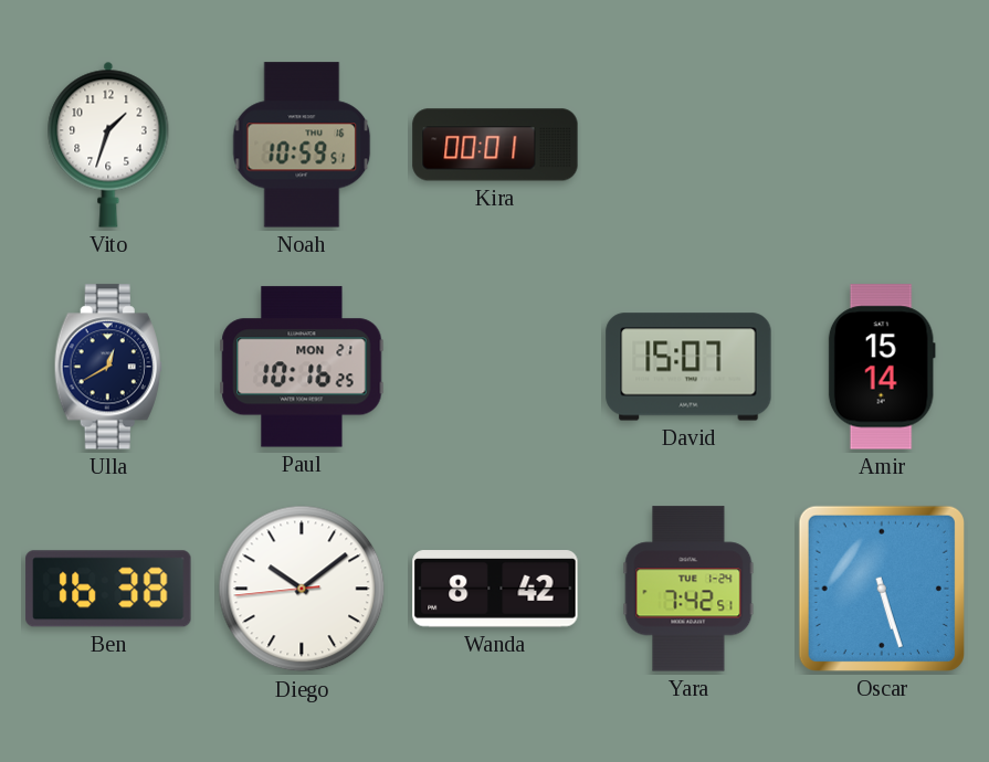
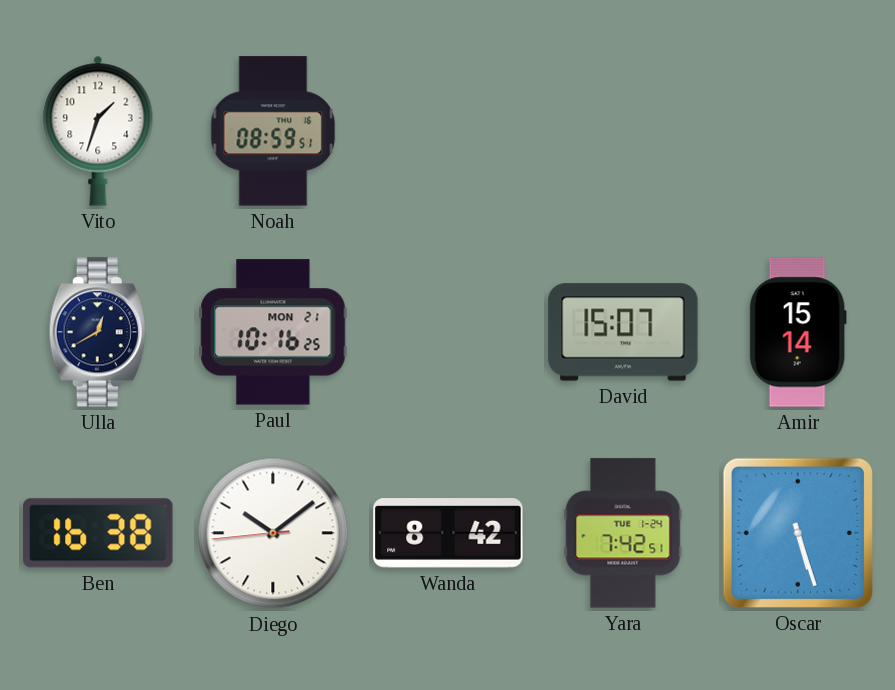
Noah: 10:59 -> 08:59
Kira: 00:01 -> none
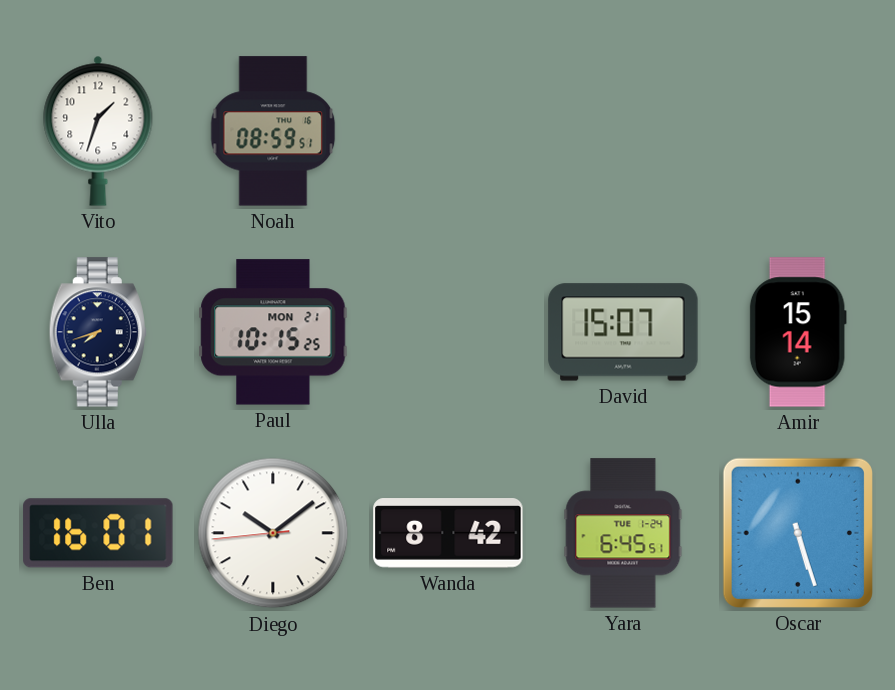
Ulla: 12:40 -> 7:42
Paul: 10:16 -> 10:15
Ben: 16:38 -> 16:01
Yara: 7:42 -> 6:45
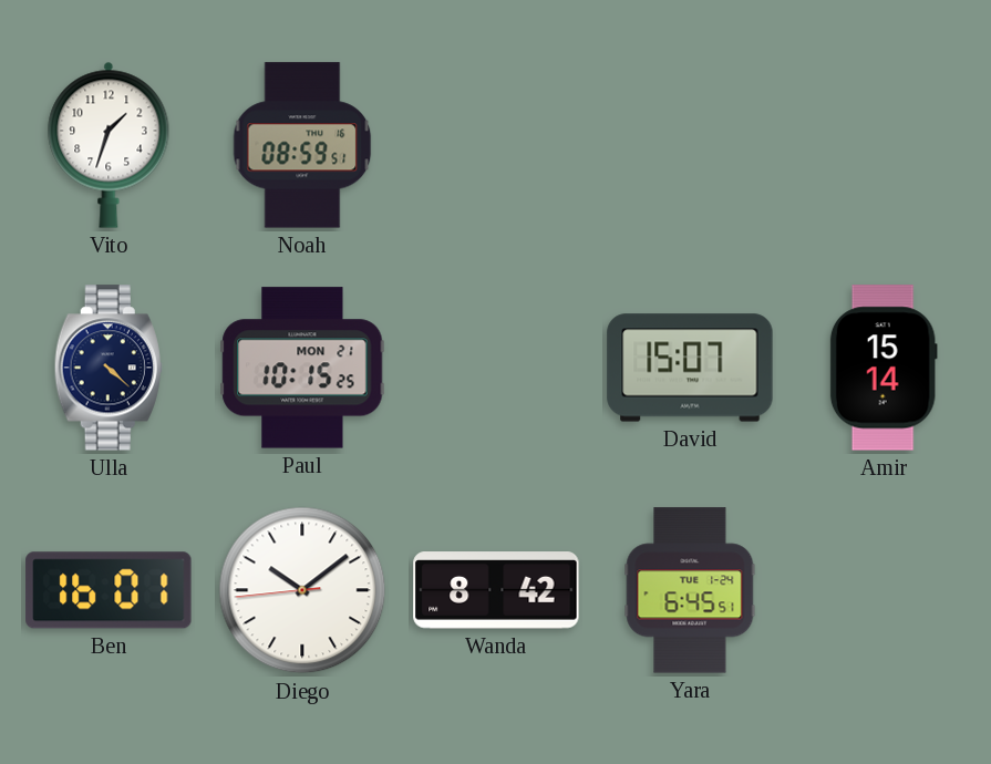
Ulla: 7:42 -> 4:22
Oscar: 5:27 -> none
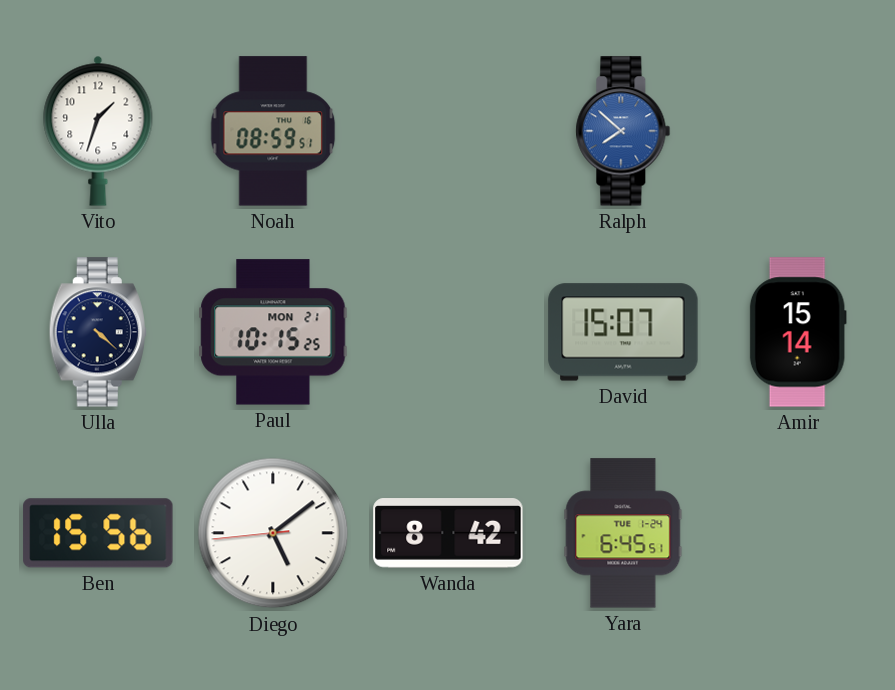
Ralph: none -> 7:52
Ben: 16:01 -> 15:56
Diego: 10:08 -> 5:08
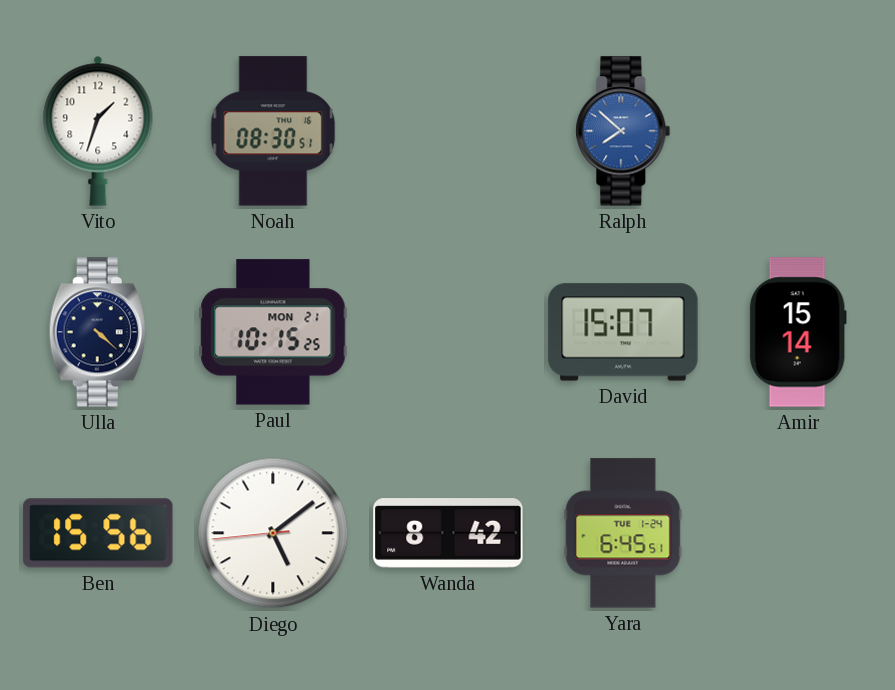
Noah: 08:59 -> 08:30
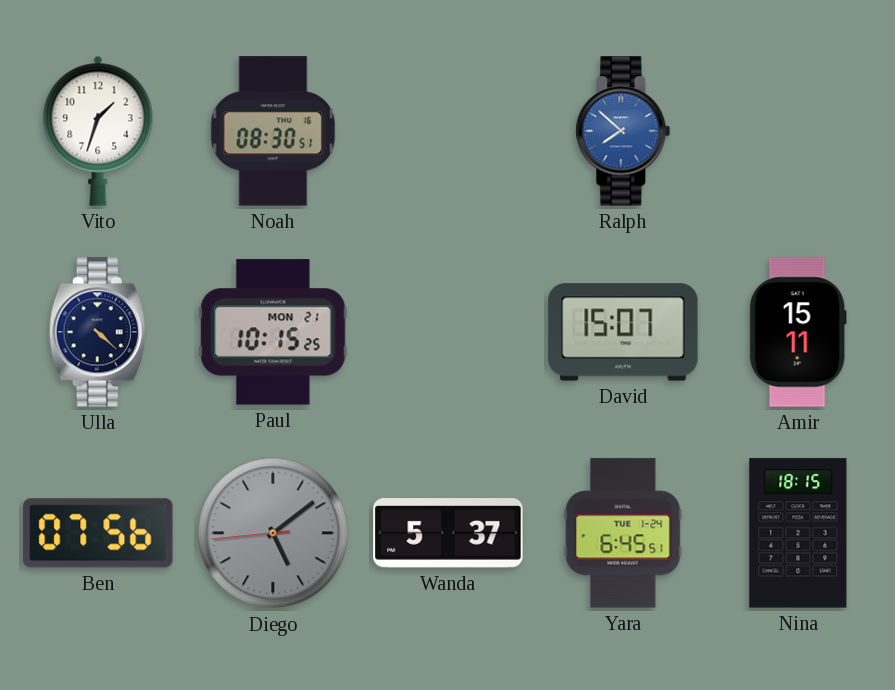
Amir: 15:14 -> 15:11
Ben: 15:56 -> 07:56
Diego dial: white -> grey
Wanda: 8:42 -> 5:37
Nina: none -> 18:15
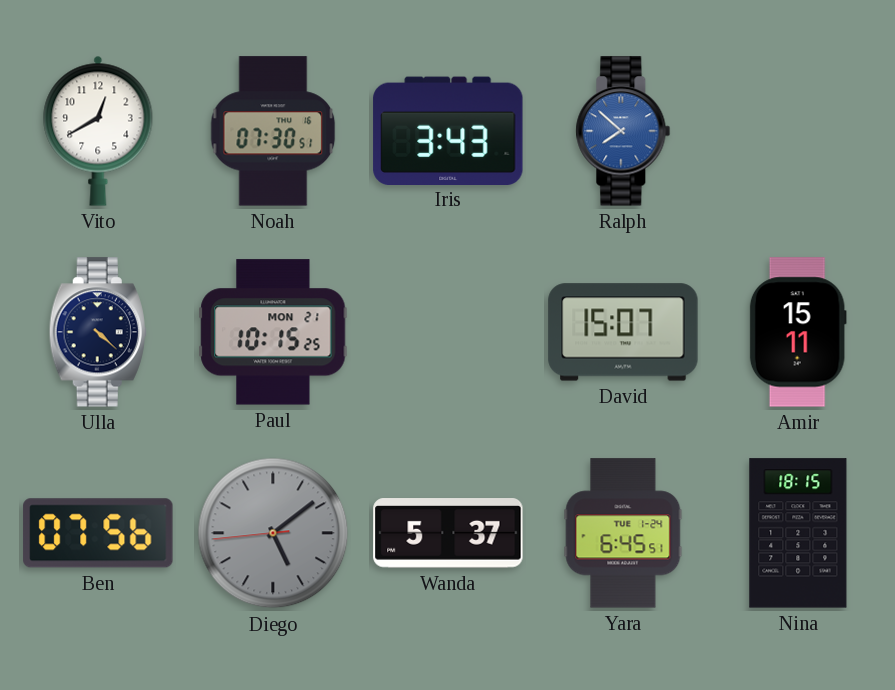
Vito: 1:33 -> 12:40
Noah: 08:30 -> 07:30
Iris: none -> 3:43
